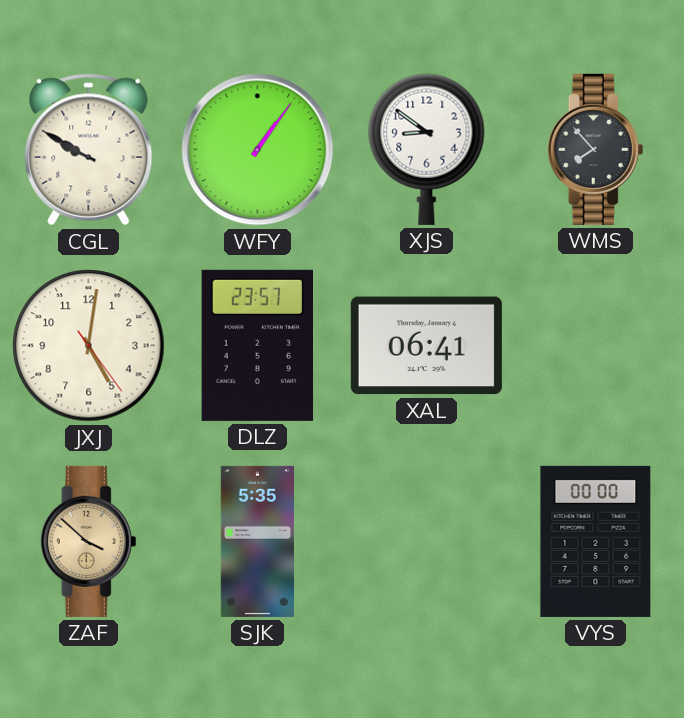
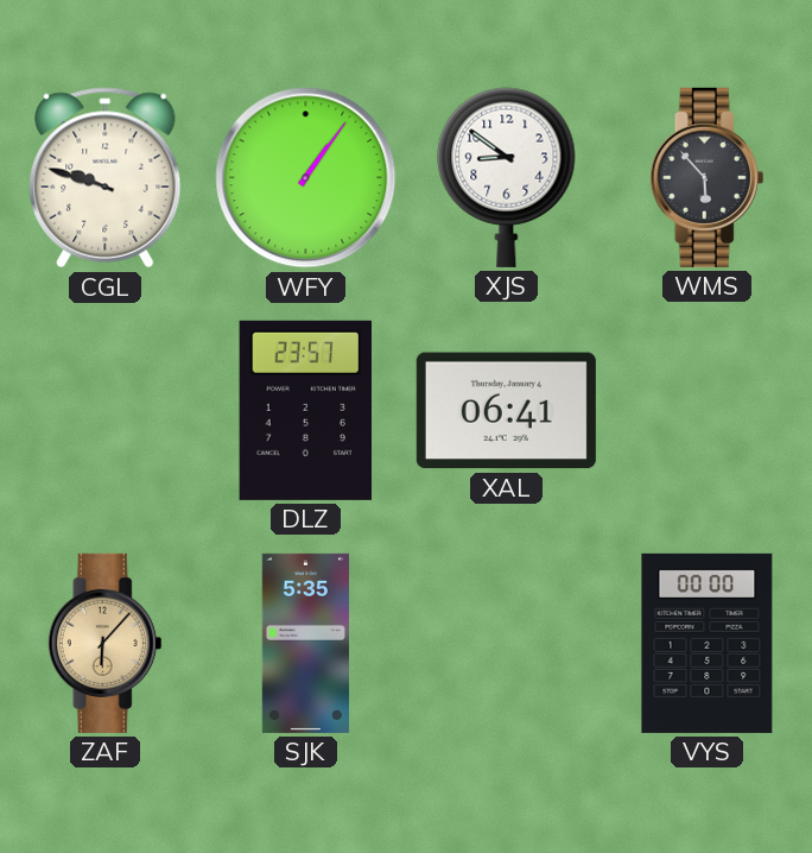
CGL: 9:50 -> 9:48
WMS: 7:53 -> 5:53
JXJ: 5:01 -> none
ZAF: 3:52 -> 6:07
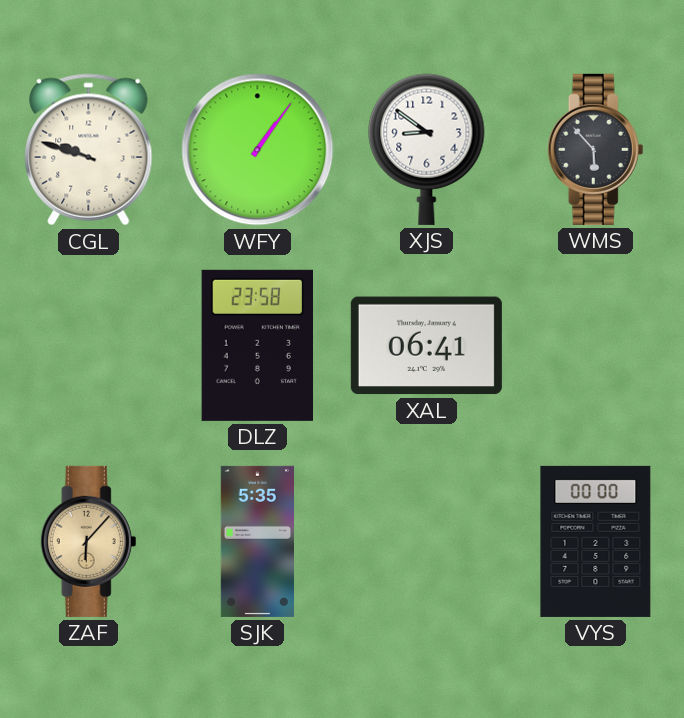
DLZ: 23:57 -> 23:58
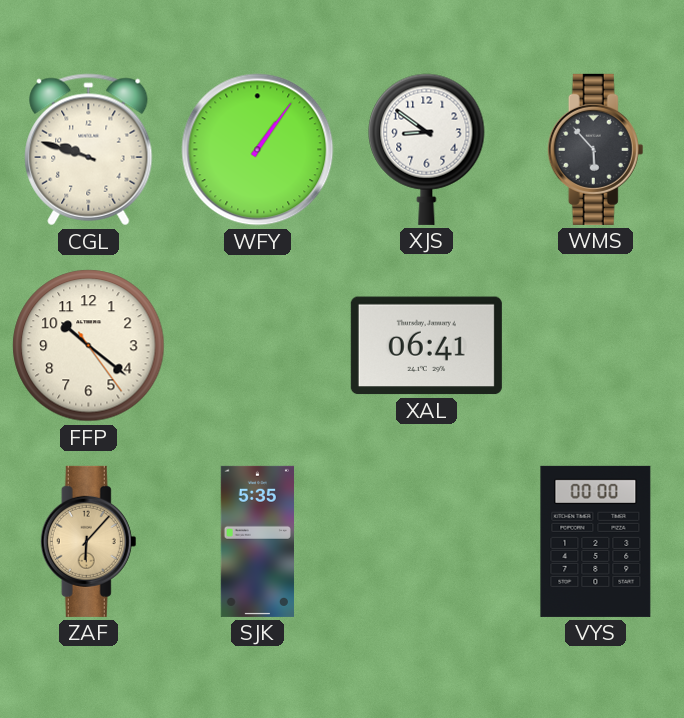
FFP: none -> 10:21
DLZ: 23:58 -> none
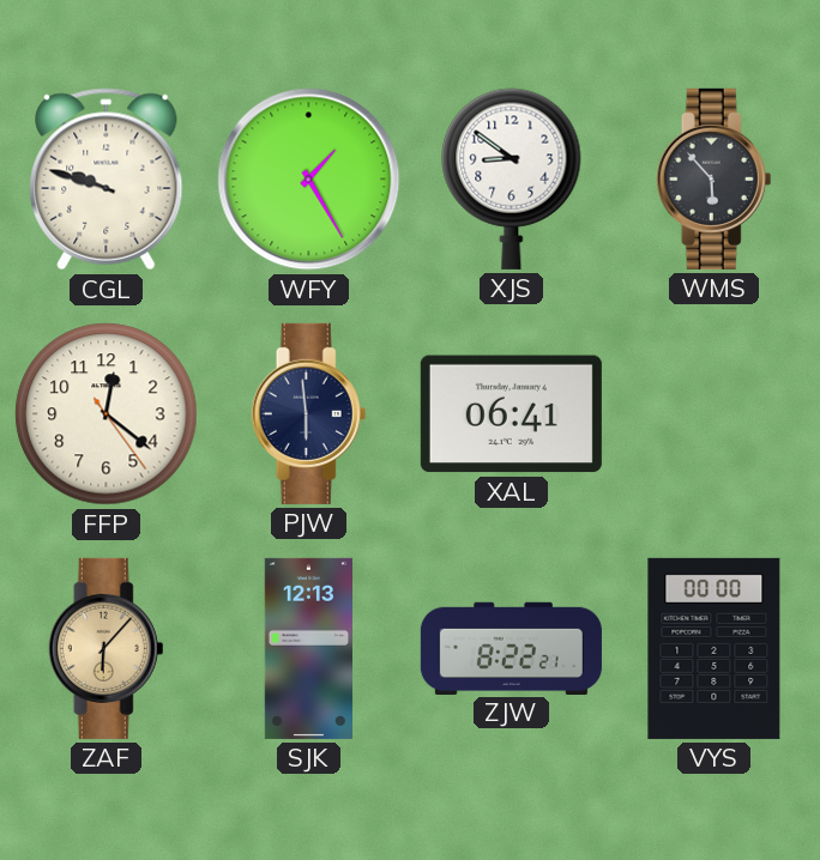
WFY: 1:06 -> 1:25
FFP: 10:21 -> 12:21
PJW: none -> 5:59
SJK: 5:35 -> 12:13
ZJW: none -> 8:22
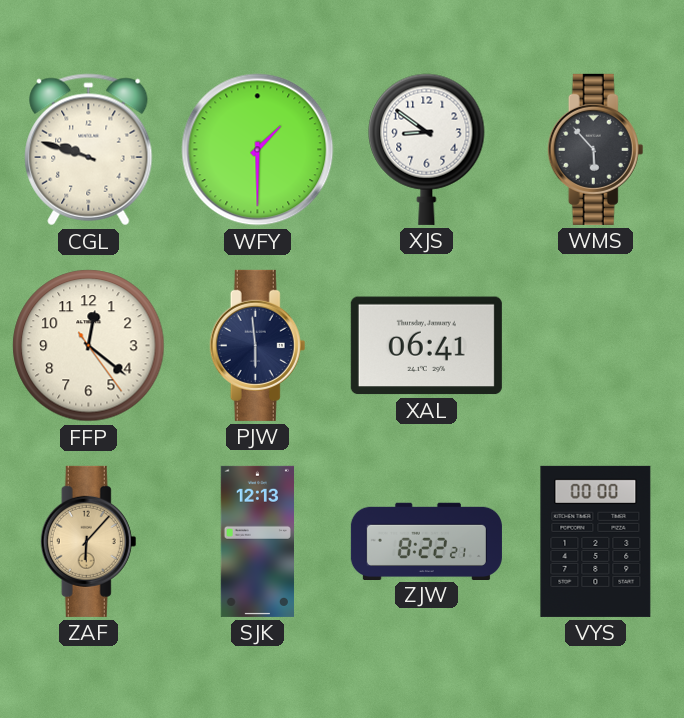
WFY: 1:25 -> 1:30
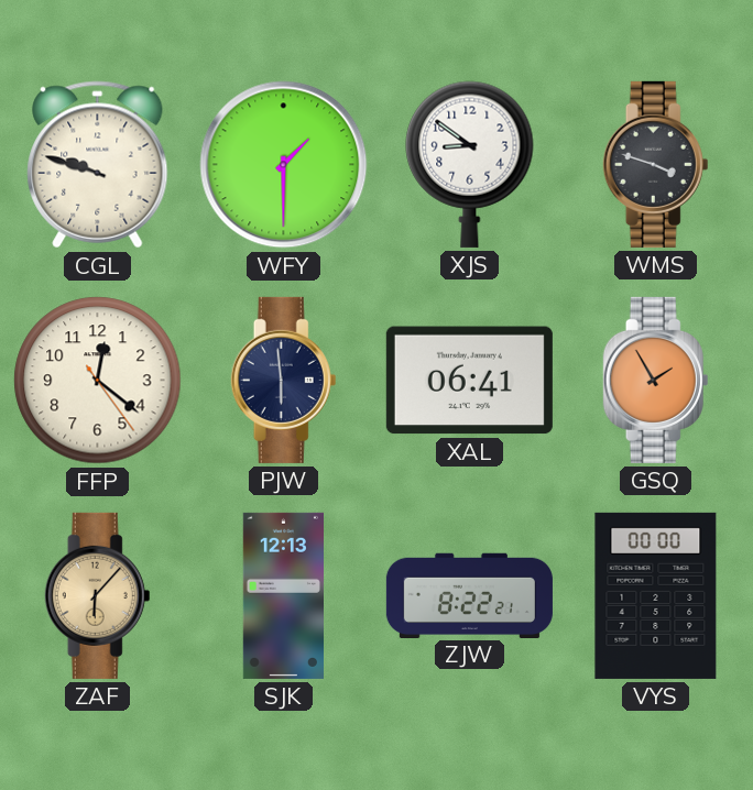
WMS: 5:53 -> 3:48
GSQ: none -> 1:55
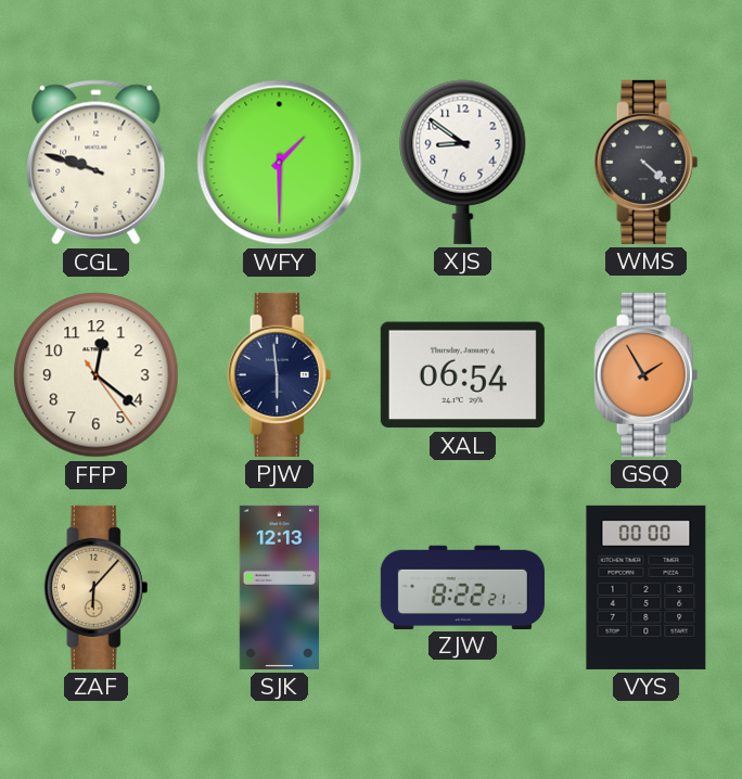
WMS: 3:48 -> 4:22
XAL: 06:41 -> 06:54
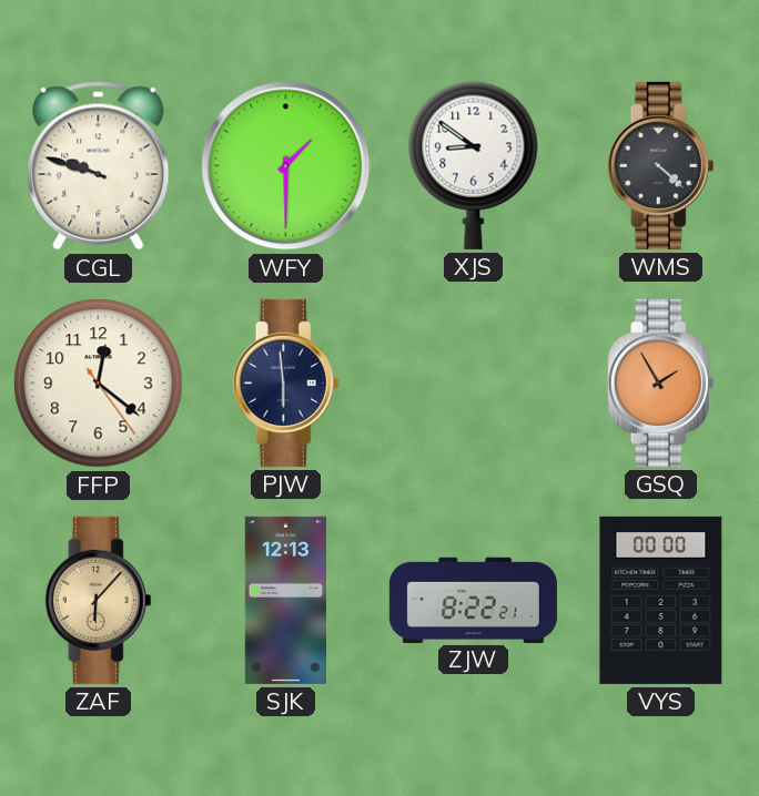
XAL: 06:54 -> none
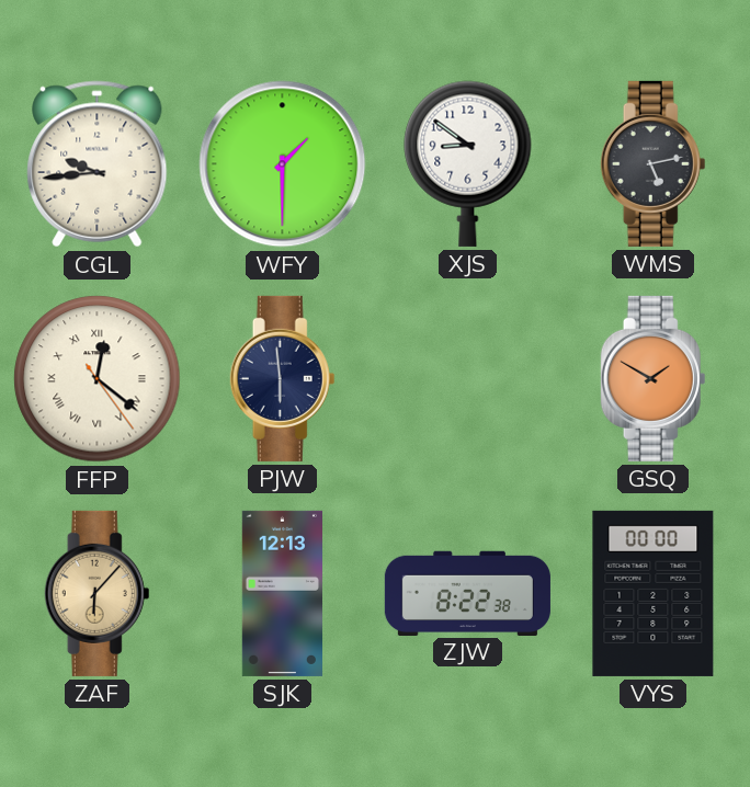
CGL: 9:48 -> 9:44
WMS: 4:22 -> 5:13
FFP numerals: Arabic -> Roman
GSQ: 1:55 -> 1:50
ZJW: 8:22:21 -> 8:22:38
